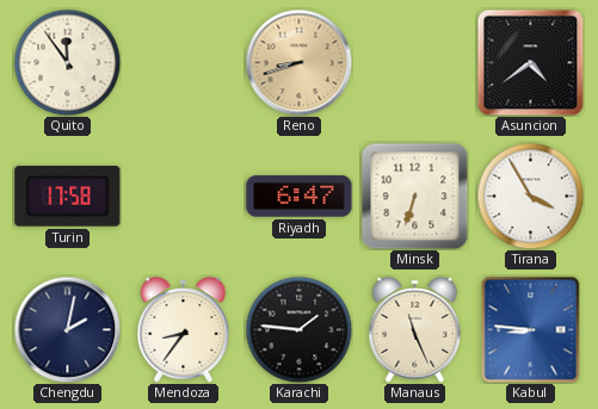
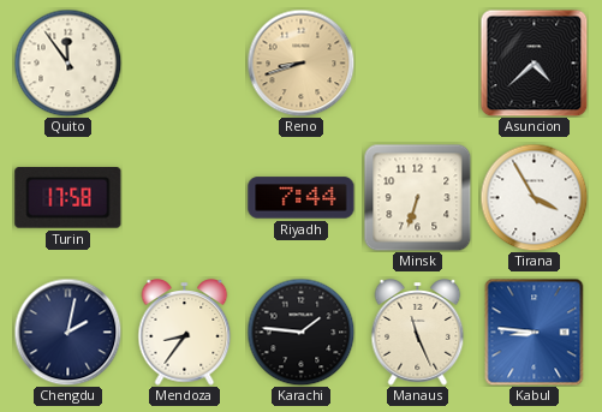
Asuncion: 4:39 -> 4:38
Riyadh: 6:47 -> 7:44
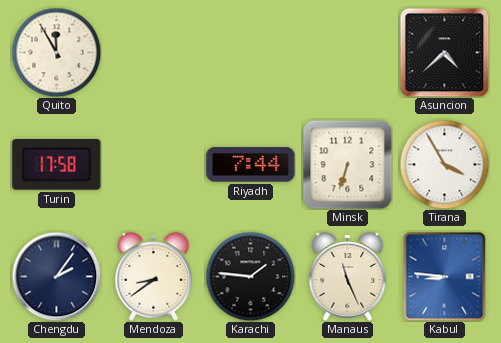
Quito: 11:54 -> 11:55
Reno: 8:42 -> none
Chengdu: 2:02 -> 2:06
Mendoza: 8:36 -> 8:39
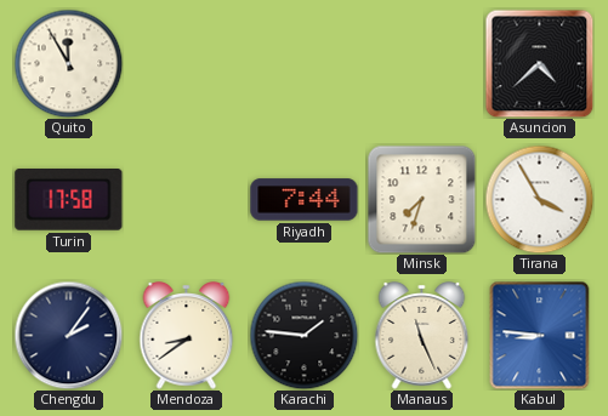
Minsk: 6:33 -> 7:33
